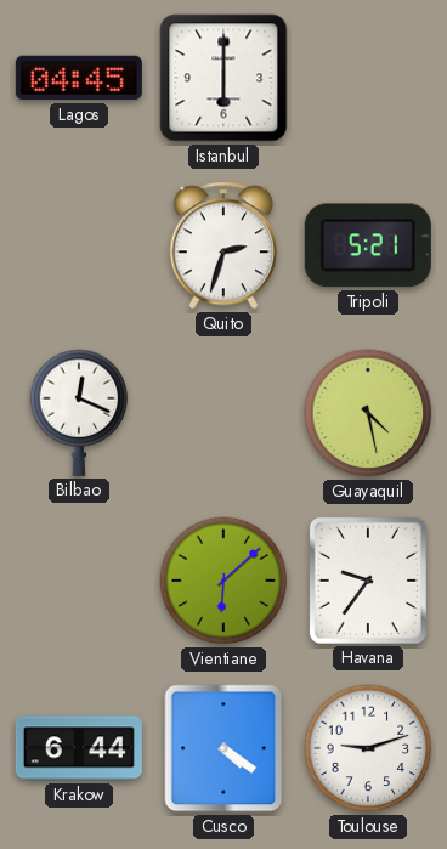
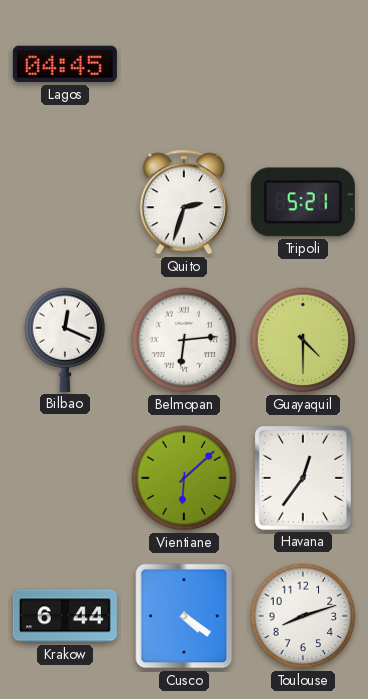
Istanbul: 6:00 -> none
Belmopan: none -> 6:14
Guayaquil: 4:28 -> 4:30
Havana: 9:36 -> 12:36
Toulouse: 9:12 -> 8:12
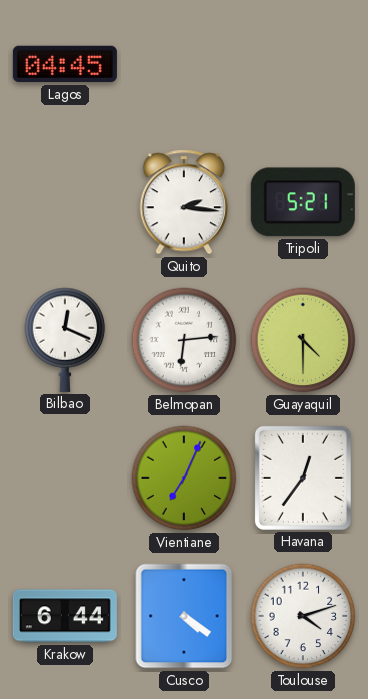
Quito: 2:33 -> 2:16
Vientiane: 6:08 -> 7:04
Toulouse: 8:12 -> 4:12
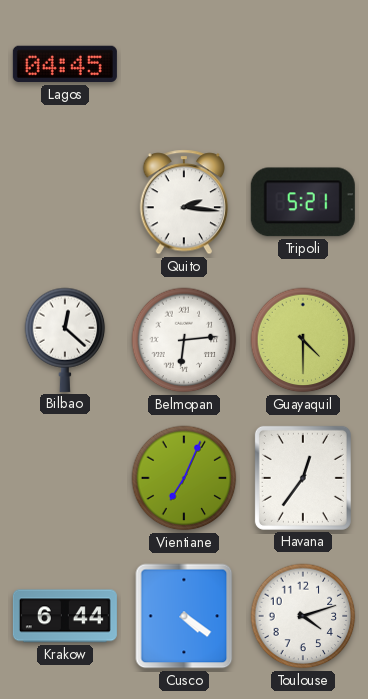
Bilbao: 12:19 -> 12:22
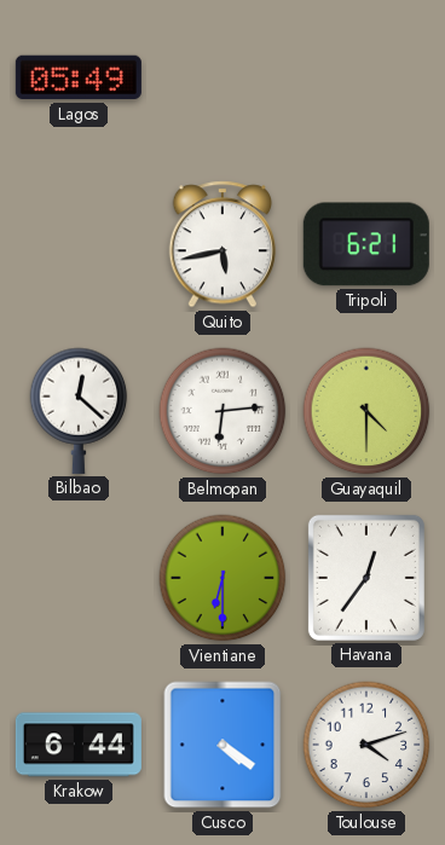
Lagos: 04:45 -> 05:49
Quito: 2:16 -> 5:43
Tripoli: 5:21 -> 6:21
Vientiane: 7:04 -> 6:30
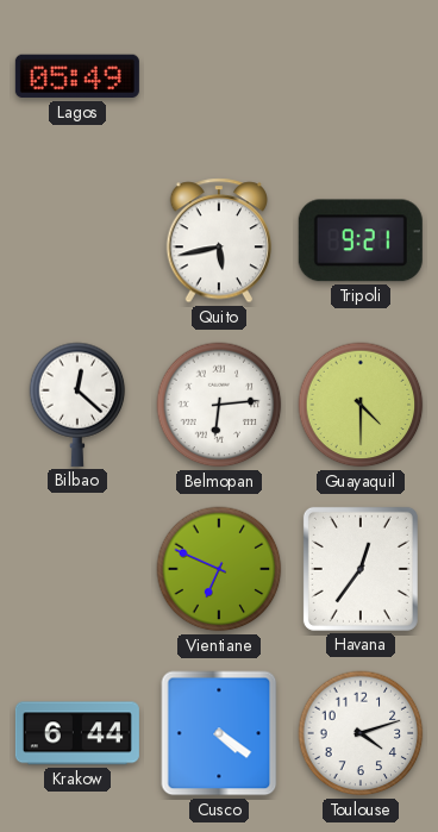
Tripoli: 6:21 -> 9:21
Vientiane: 6:30 -> 6:49
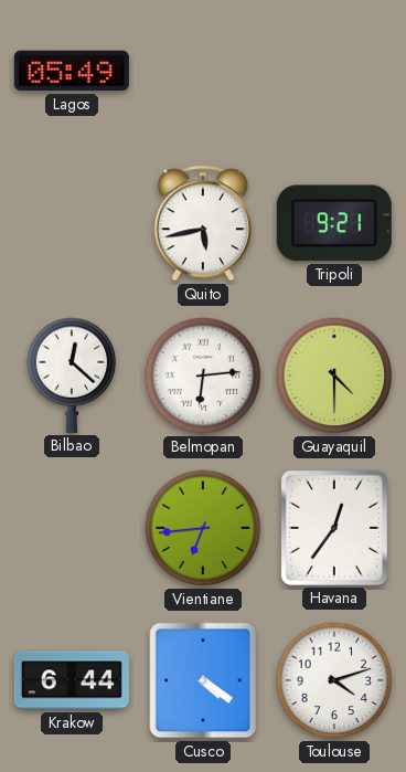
Vientiane: 6:49 -> 6:44
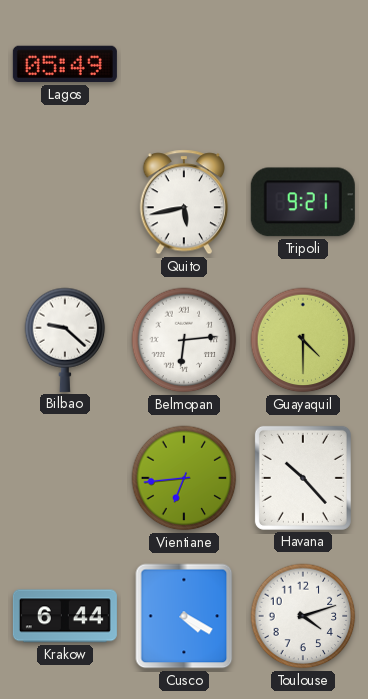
Bilbao: 12:22 -> 9:22
Havana: 12:36 -> 10:23
Cusco: 4:21 -> 4:20
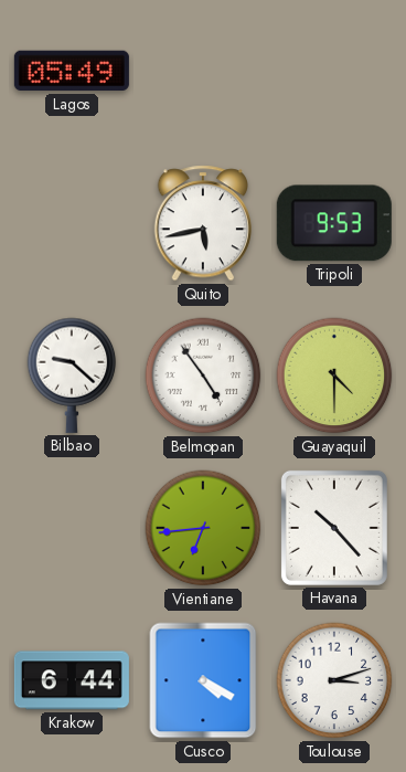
Tripoli: 9:21 -> 9:53
Belmopan: 6:14 -> 4:54
Toulouse: 4:12 -> 3:12
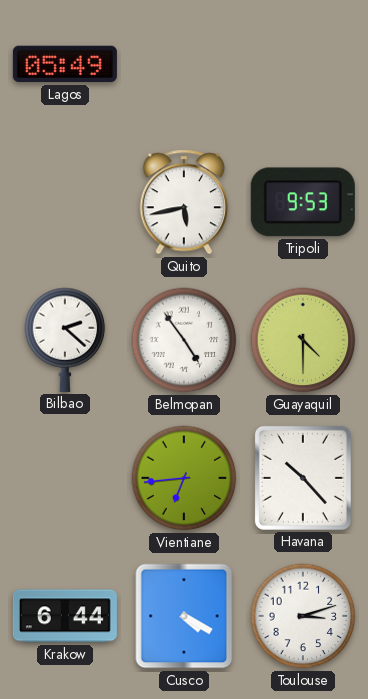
Bilbao: 9:22 -> 2:22
